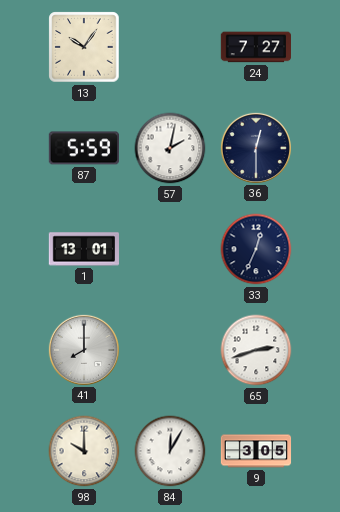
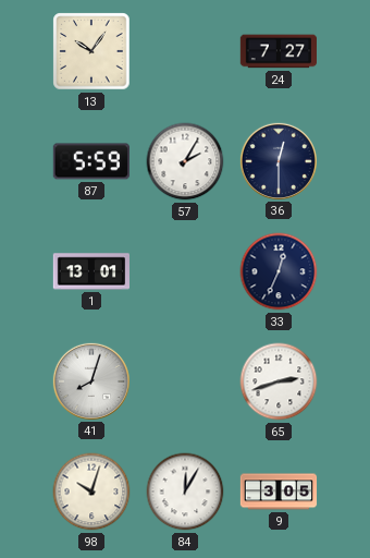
57: 2:02 -> 2:05
41: 8:00 -> 8:03
98: 10:00 -> 10:03
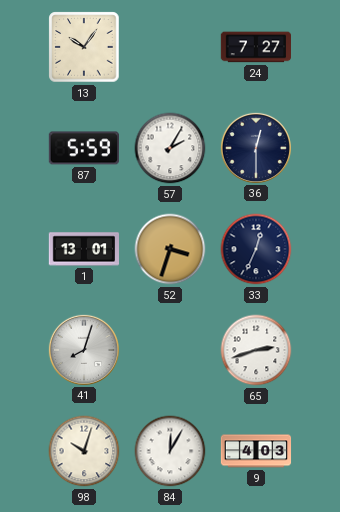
52: none -> 3:33
9: 3:05 -> 4:03
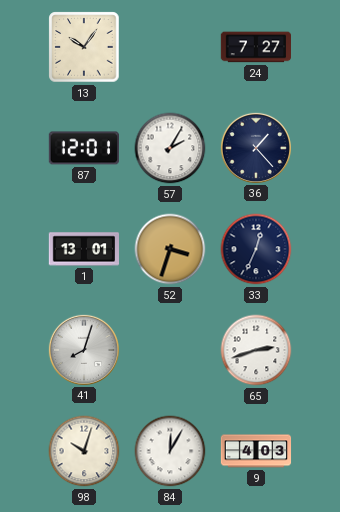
87: 5:59 -> 12:01
36: 12:30 -> 1:23
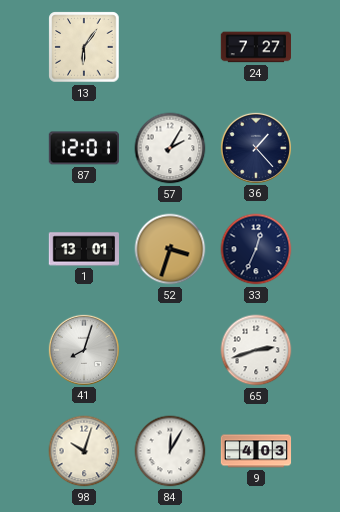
13: 10:06 -> 6:06
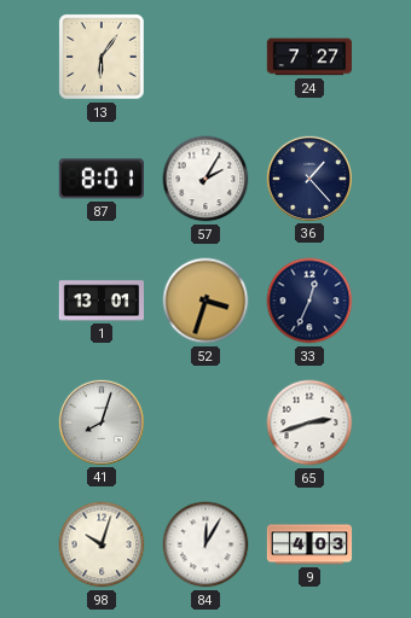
87: 12:01 -> 8:01
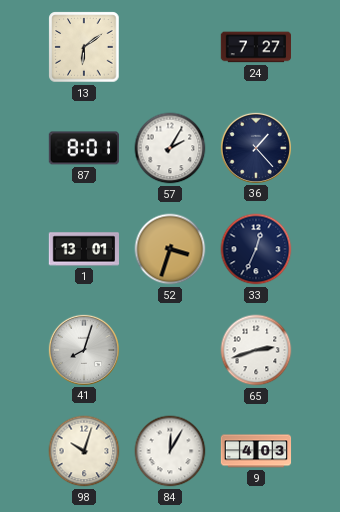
13: 6:06 -> 6:09
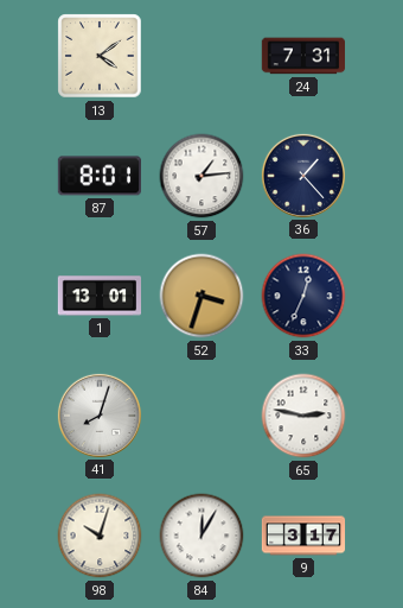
13: 6:09 -> 4:09
24: 7:27 -> 7:31
57: 2:05 -> 1:14
65: 2:42 -> 2:47
9: 4:03 -> 3:17
